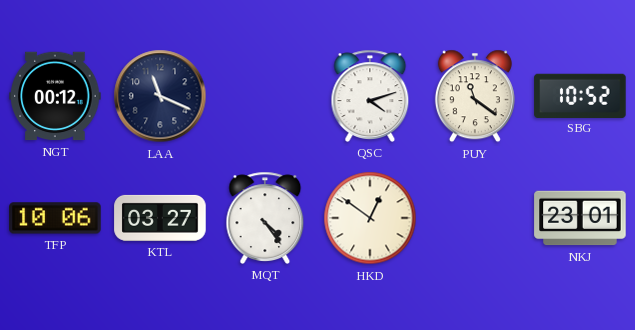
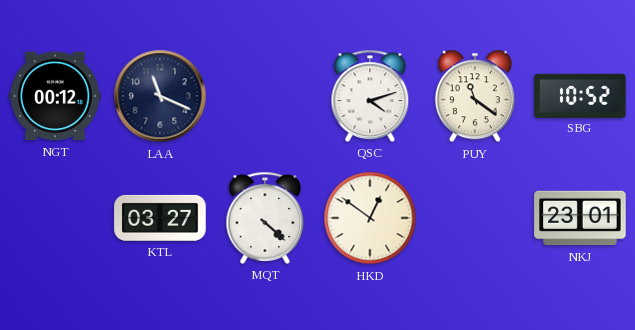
TFP: 10:06 -> none
MQT: 4:24 -> 4:22
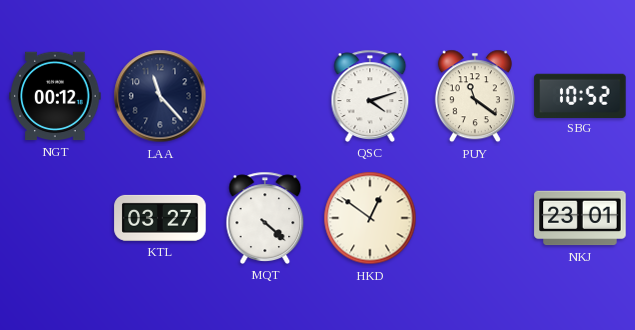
LAA: 11:19 -> 11:23
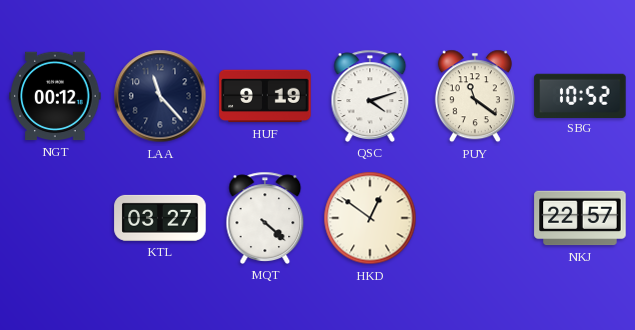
HUF: none -> 9:19
NKJ: 23:01 -> 22:57
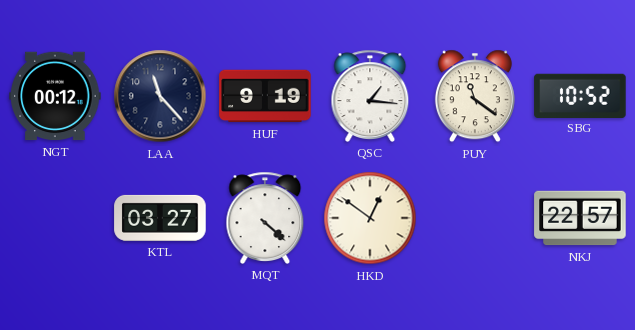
QSC: 4:12 -> 1:16
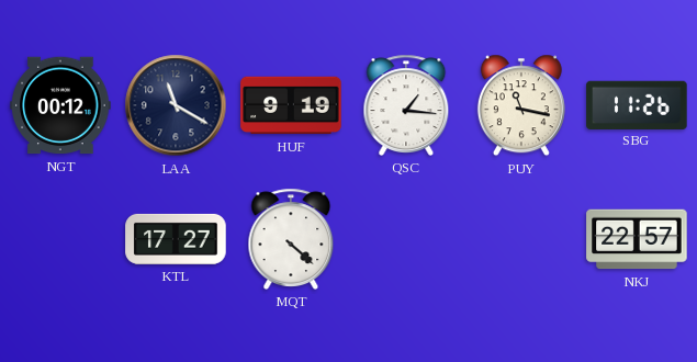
LAA: 11:23 -> 11:20
PUY: 11:21 -> 11:17
SBG: 10:52 -> 11:26
KTL: 03:27 -> 17:27
HKD: 12:51 -> none
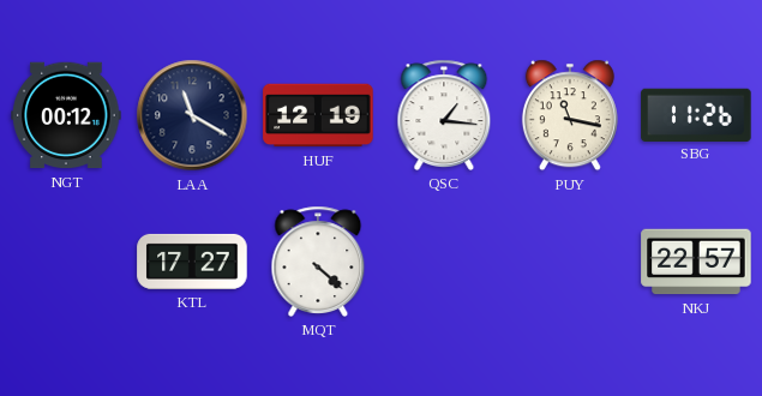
HUF: 9:19 -> 12:19
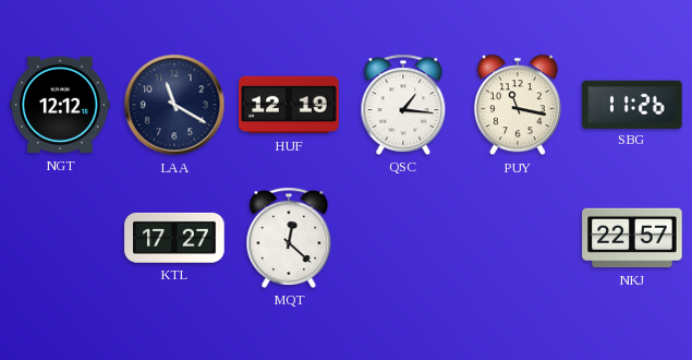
NGT: 00:12 -> 12:12
MQT: 4:22 -> 12:22
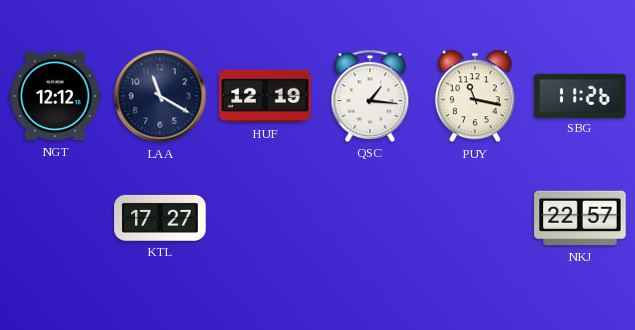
MQT: 12:22 -> none
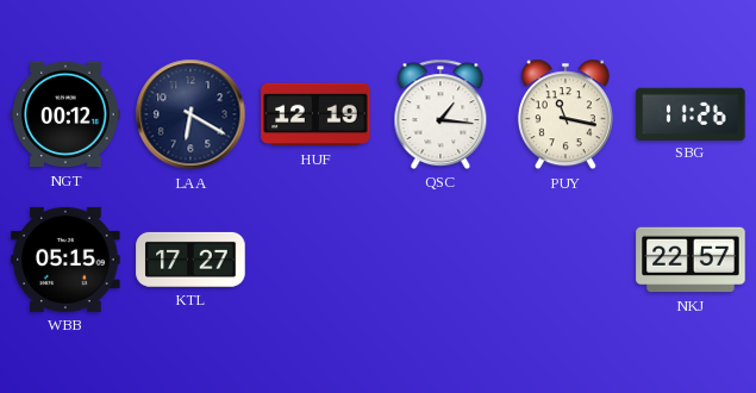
NGT: 12:12 -> 00:12
LAA: 11:20 -> 6:20
WBB: none -> 05:15
